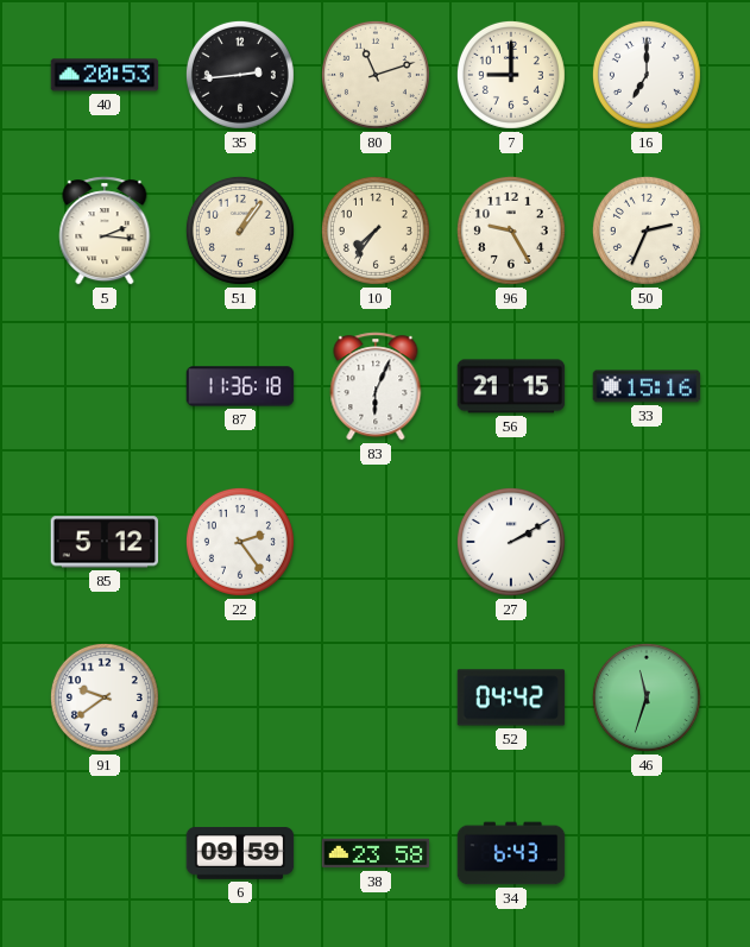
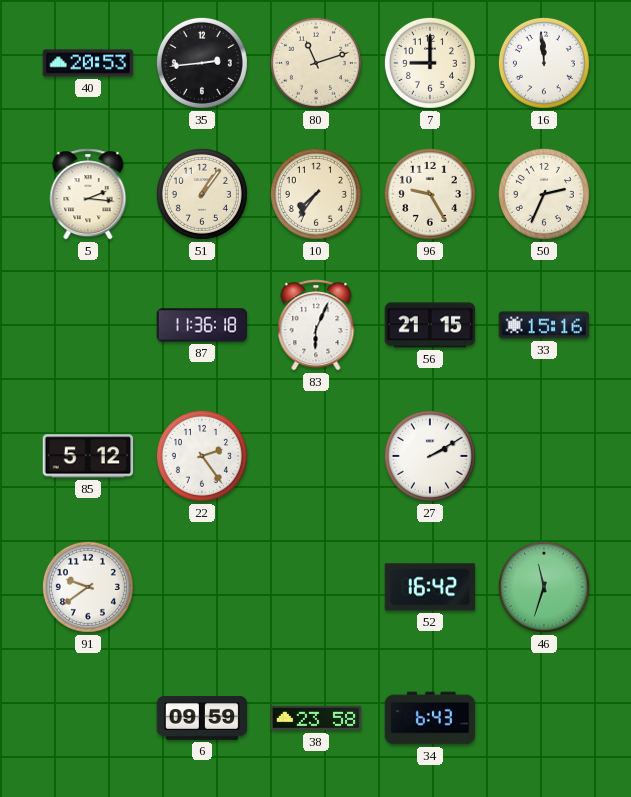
16: 7:00 -> 11:59
52: 04:42 -> 16:42
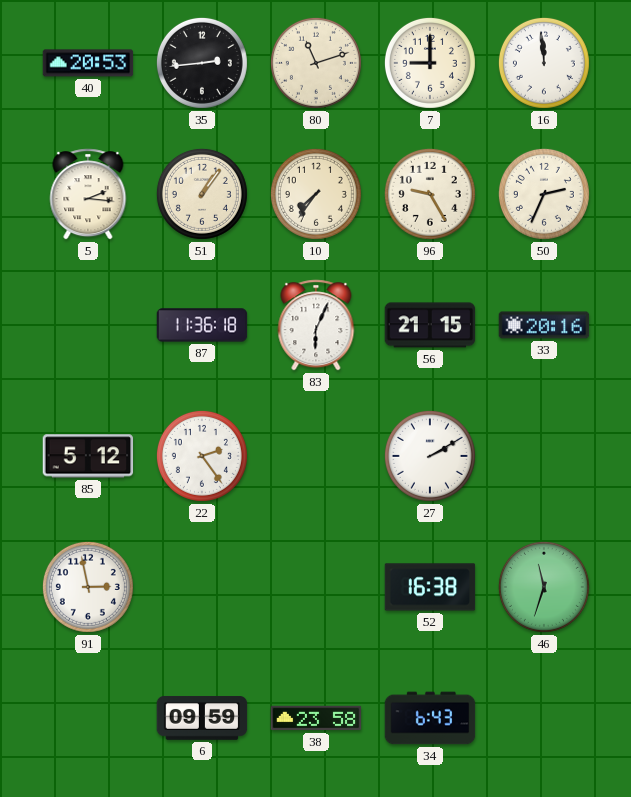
33: 15:16 -> 20:16
91: 9:39 -> 2:58
52: 16:42 -> 16:38
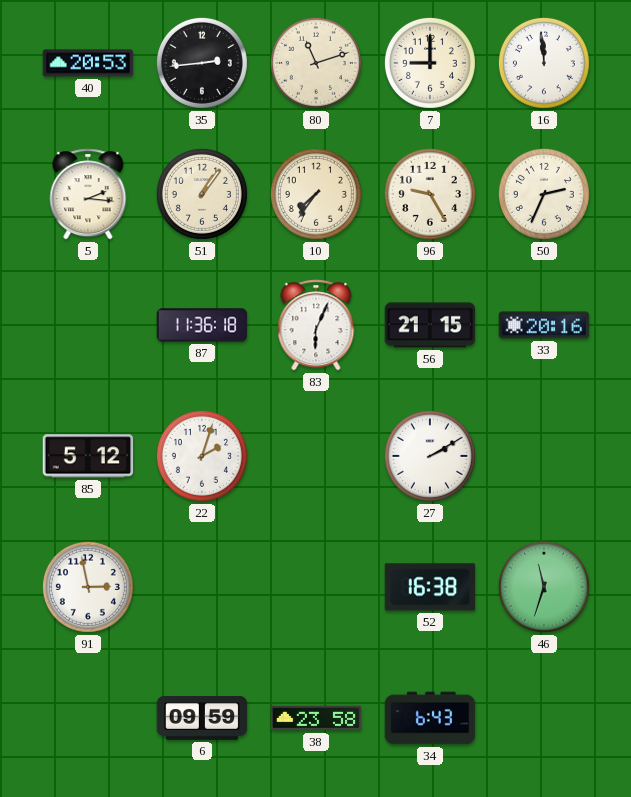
22: 2:24 -> 2:03
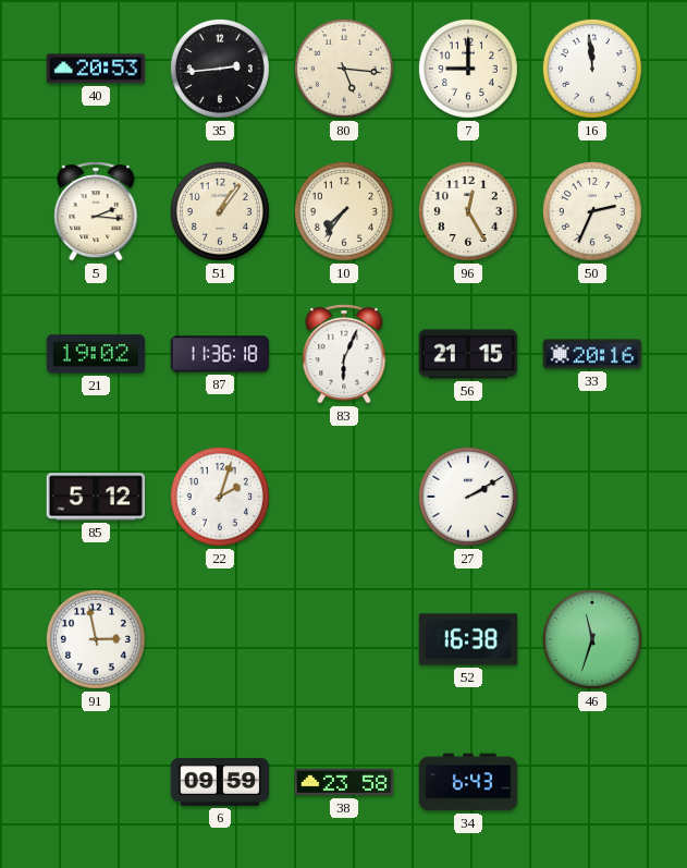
80: 11:12 -> 5:16
96: 9:25 -> 12:25
21: none -> 19:02
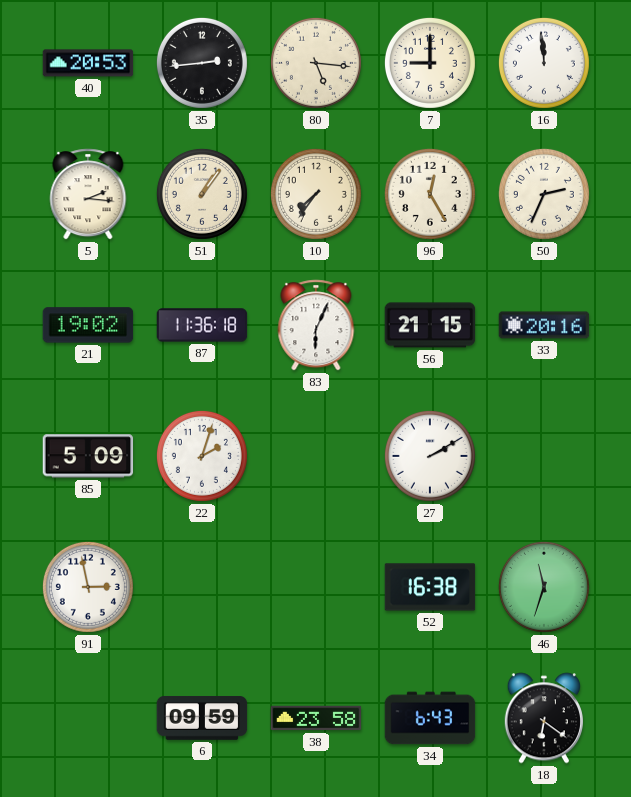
85: 5:12 -> 5:09
18: none -> 6:21
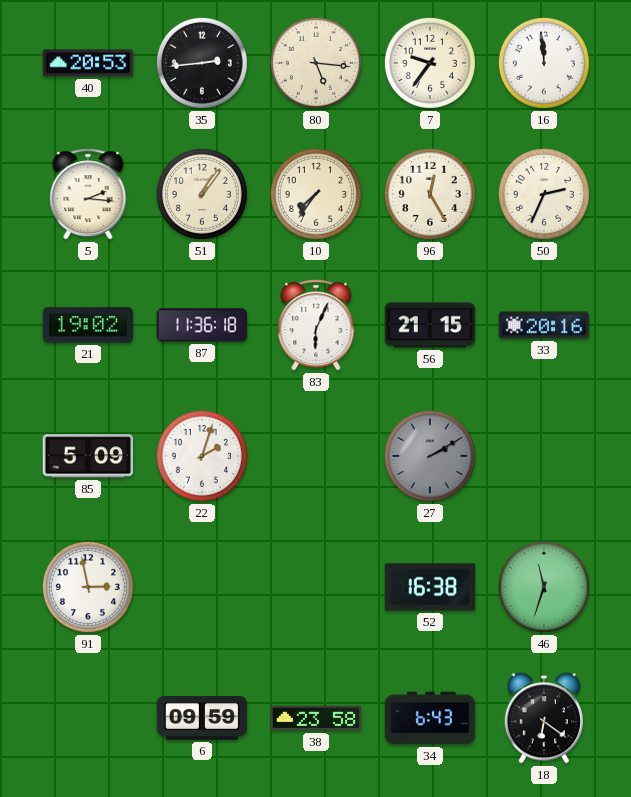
7: 9:00 -> 9:36
27 dial: white -> grey
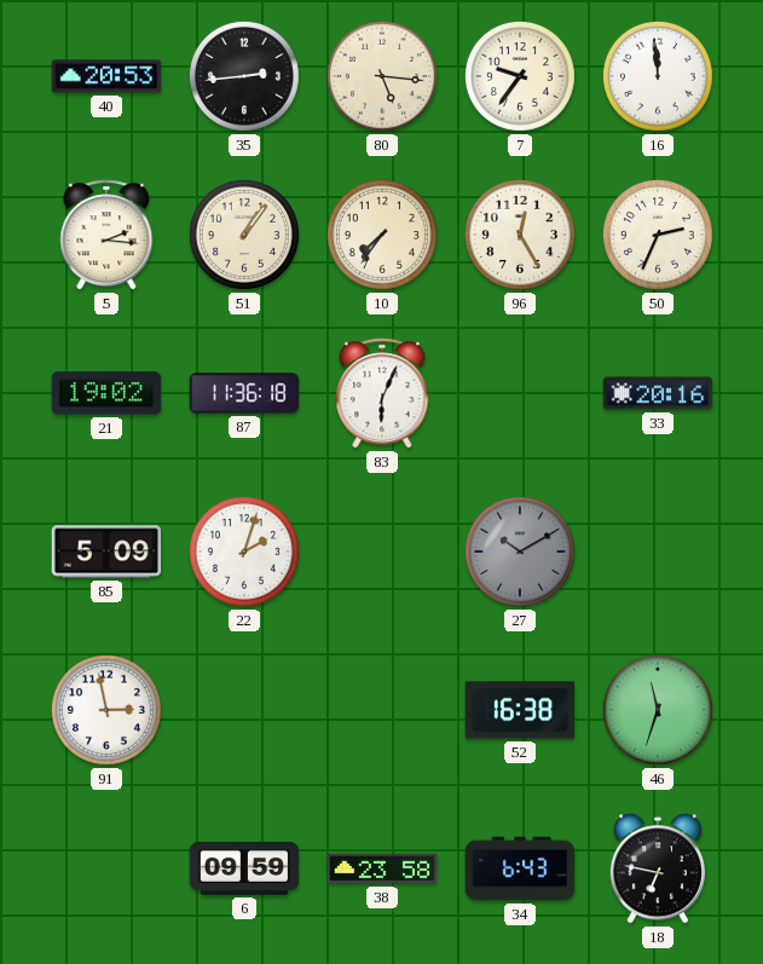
56: 21:15 -> none
27: 2:10 -> 10:10
18: 6:21 -> 6:47
